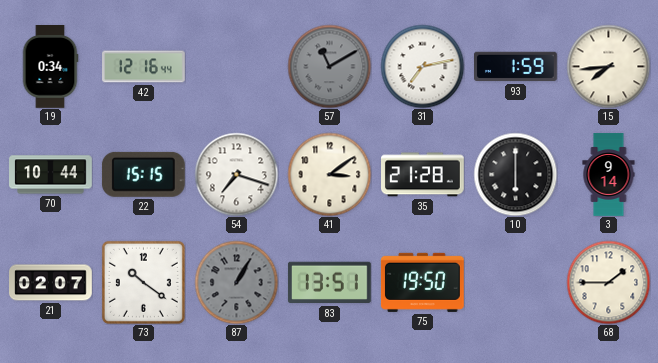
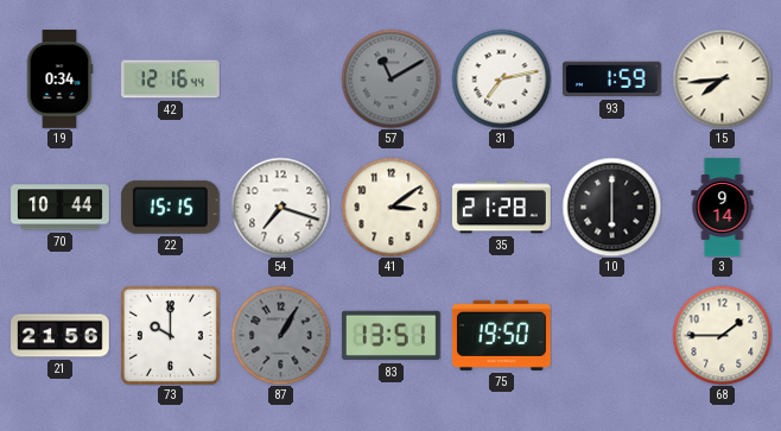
21: 02:07 -> 21:56
73: 10:21 -> 10:00
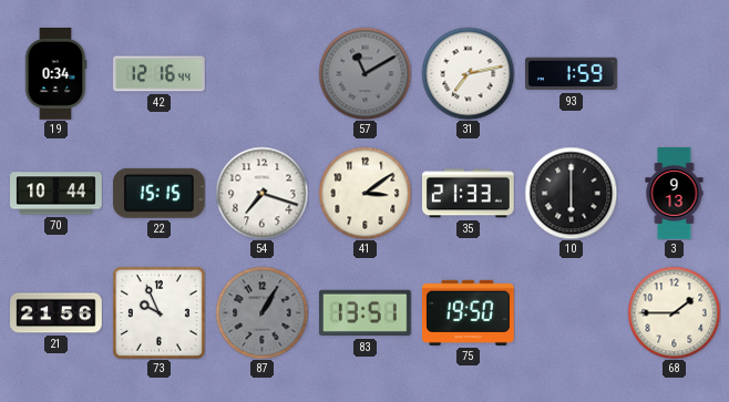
15: 7:44 -> none
35: 21:28 -> 21:33
3: 9:14 -> 9:13
73: 10:00 -> 9:56
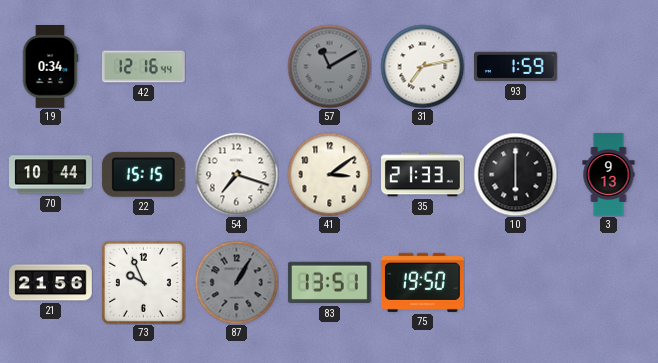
68: 1:45 -> none
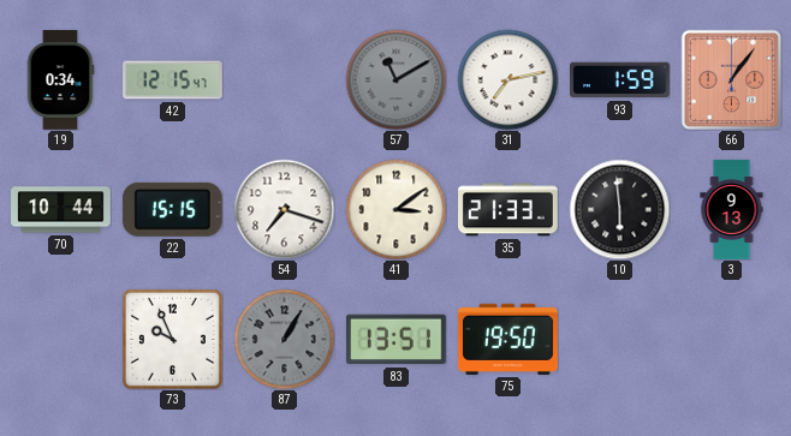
42: 12:16 -> 12:15
66: none -> 1:06
10: 6:00 -> 5:59
21: 21:56 -> none
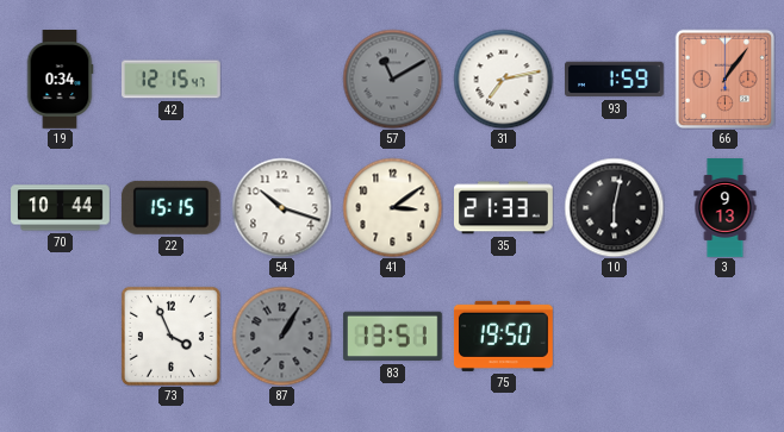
54: 7:18 -> 10:18
10: 5:59 -> 6:02
73: 9:56 -> 3:56
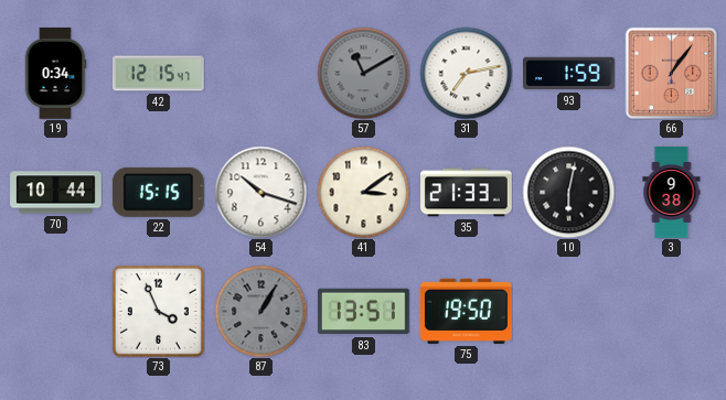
3: 9:13 -> 9:38
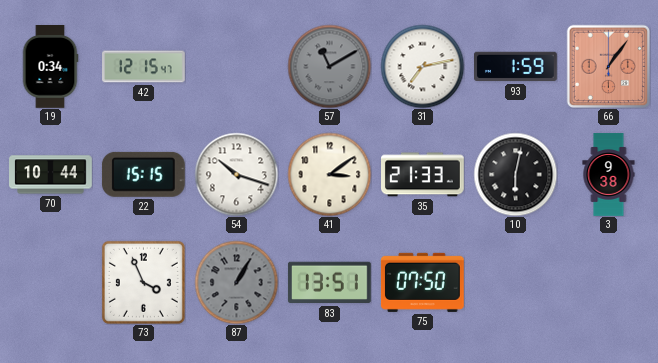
75: 19:50 -> 07:50
